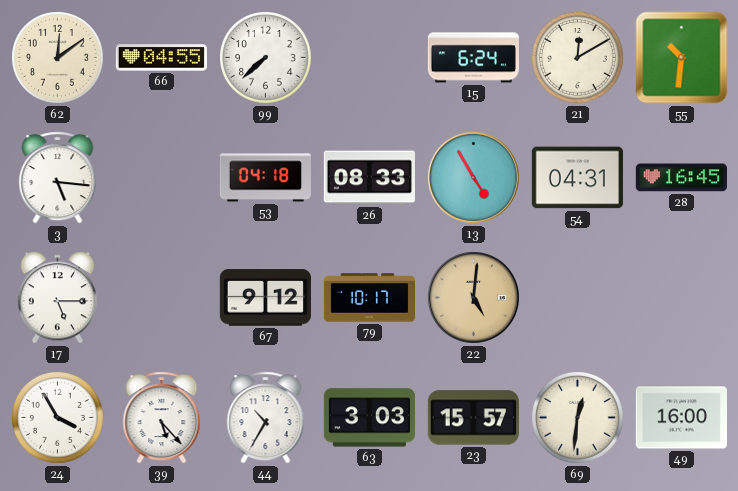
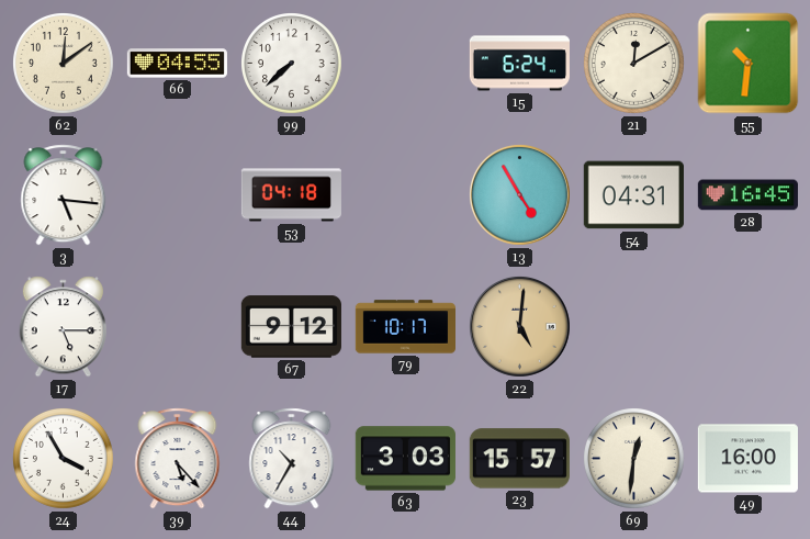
26: 08:33 -> none
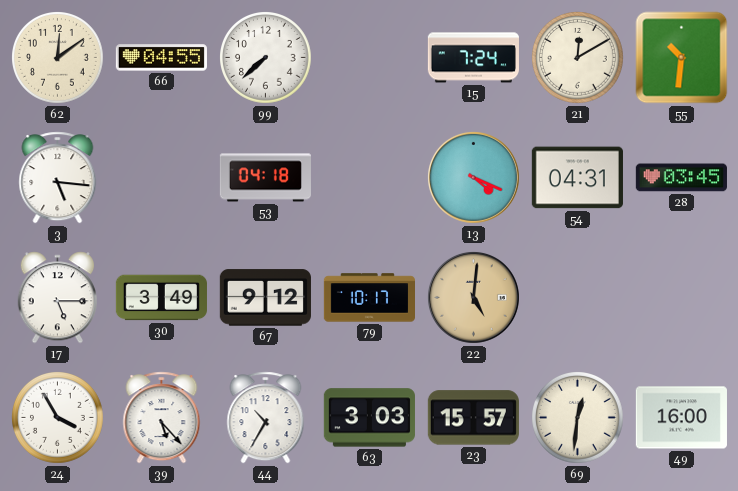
15: 6:24 -> 7:24
13: 4:55 -> 4:19
28: 16:45 -> 03:45
30: none -> 3:49
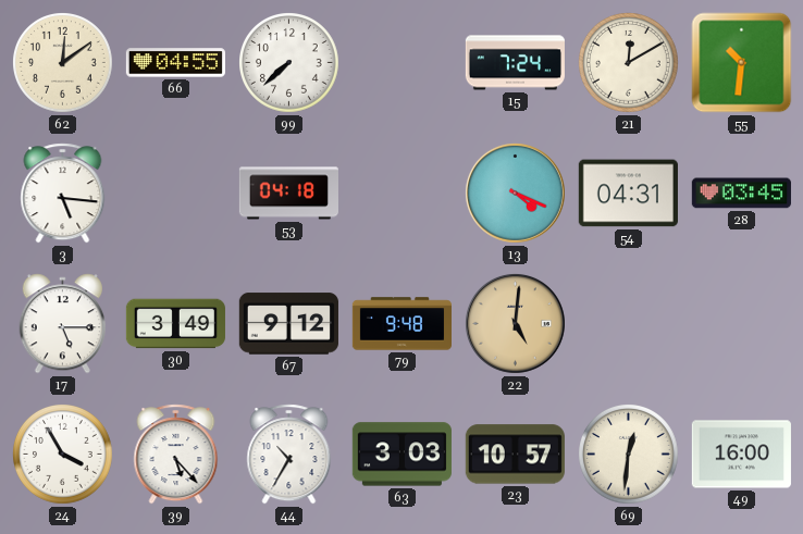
79: 10:17 -> 9:48
23: 15:57 -> 10:57
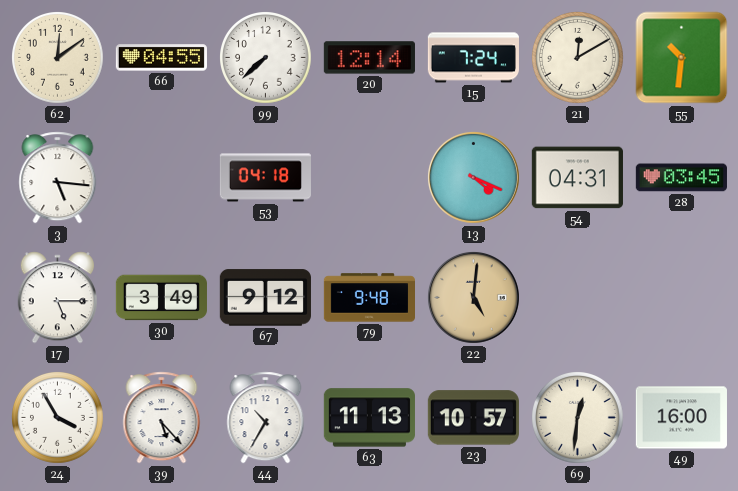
20: none -> 12:14
63: 3:03 -> 11:13
